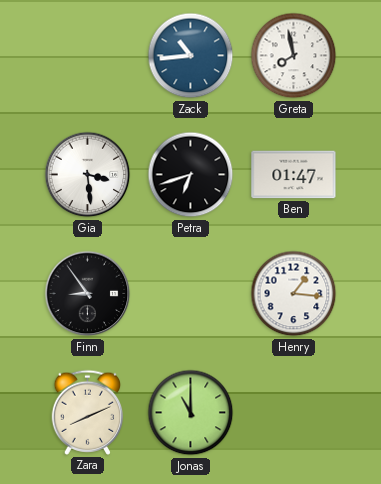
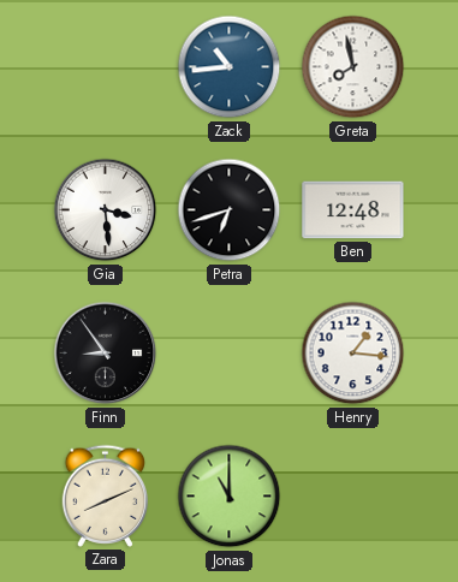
Ben: 01:47 -> 12:48
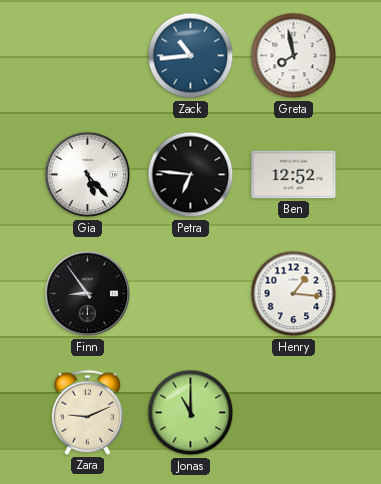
Gia: 3:29 -> 5:23
Petra: 6:42 -> 6:46
Ben: 12:48 -> 12:52
Zara: 8:11 -> 9:11
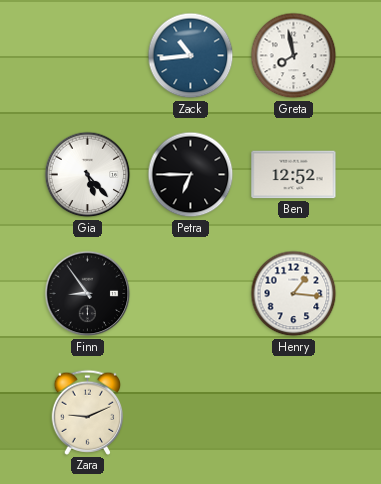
Petra: 6:46 -> 6:45
Jonas: 11:00 -> none
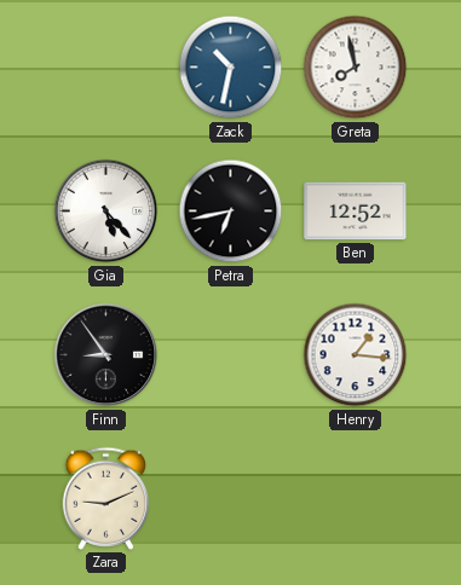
Zack: 10:44 -> 10:32
Petra: 6:45 -> 6:43
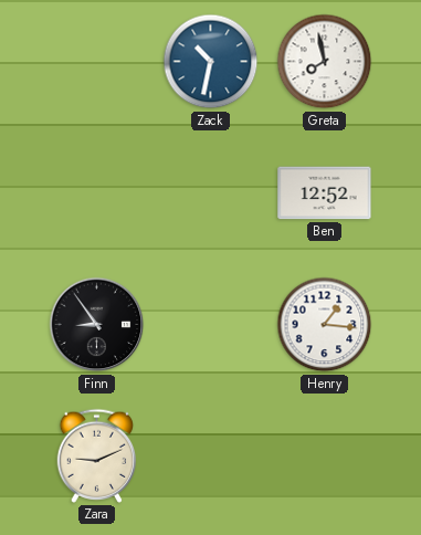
Gia: 5:23 -> none
Petra: 6:43 -> none
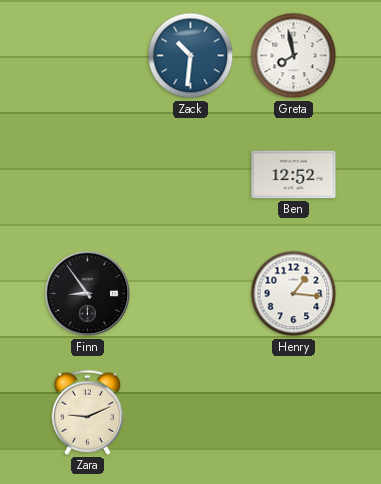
Zack: 10:32 -> 10:31
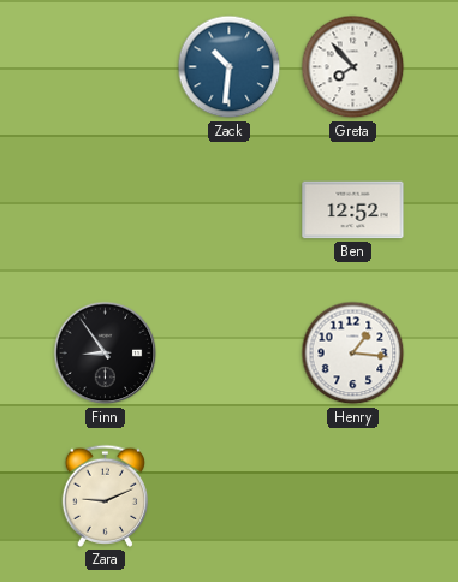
Greta: 7:58 -> 7:53
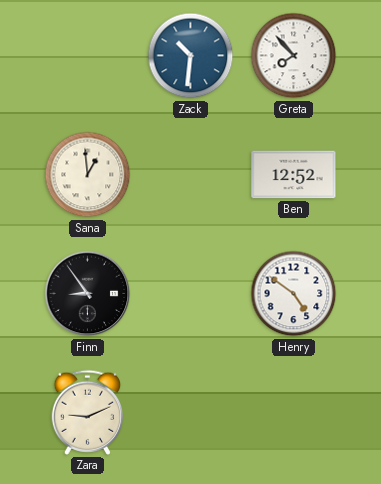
Sana: none -> 12:59
Henry: 1:16 -> 4:51
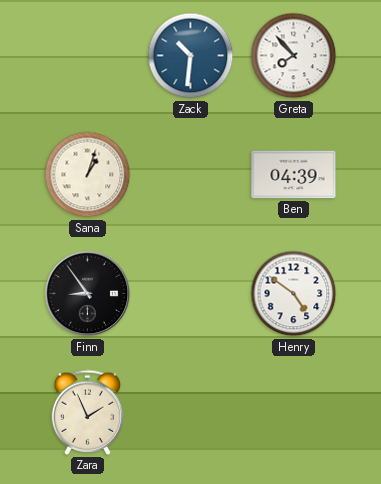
Sana: 12:59 -> 1:03
Ben: 12:52 -> 04:39
Zara: 9:11 -> 1:56
